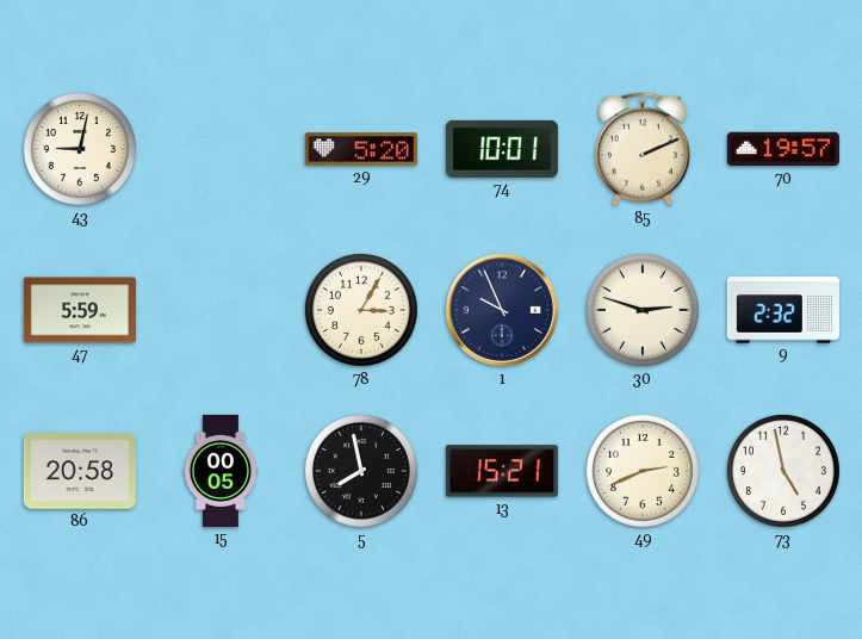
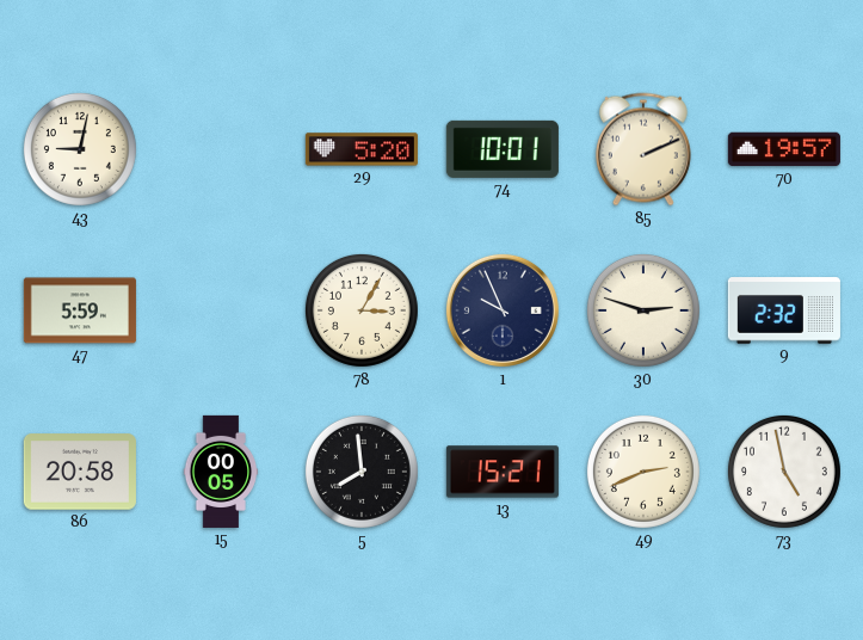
5: 7:58 -> 7:59
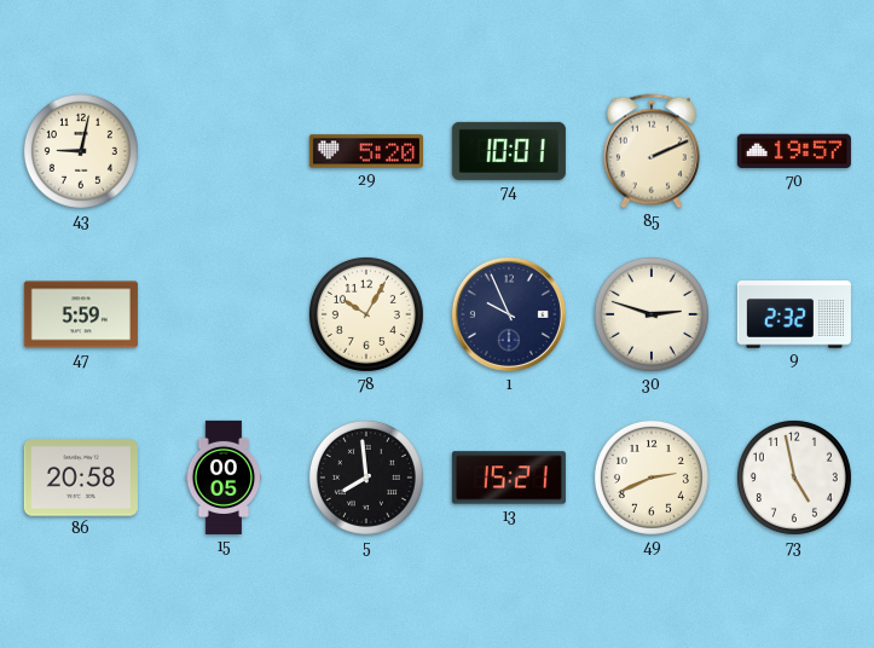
78: 3:05 -> 10:05
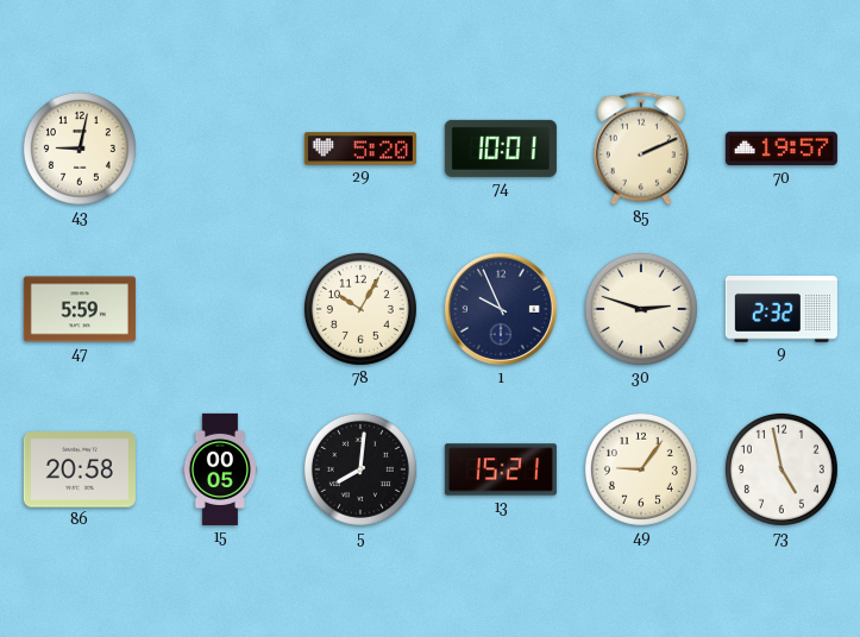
5: 7:59 -> 8:01
49: 2:41 -> 9:06
